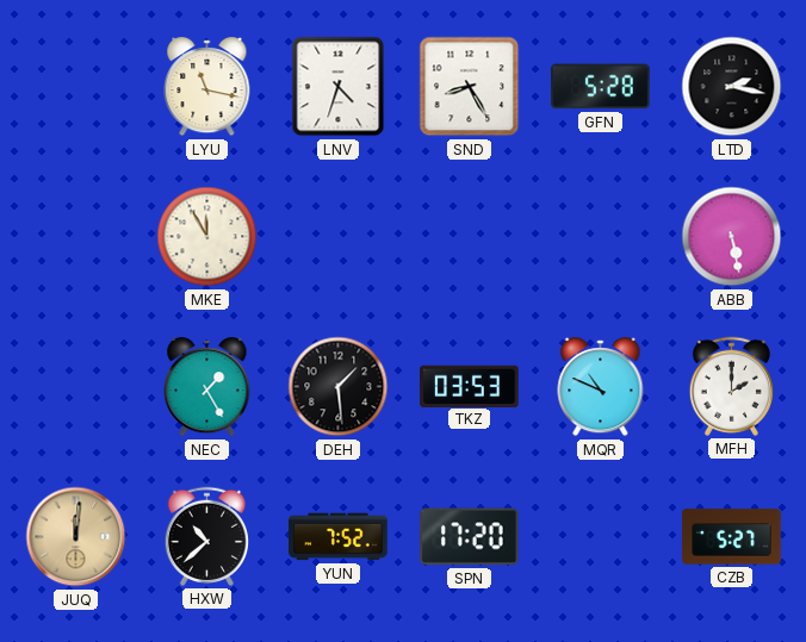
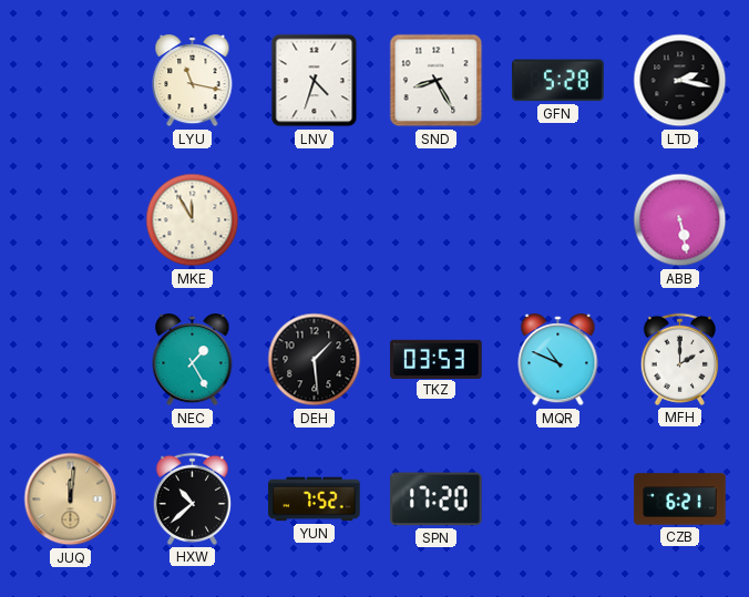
CZB: 5:27 -> 6:21
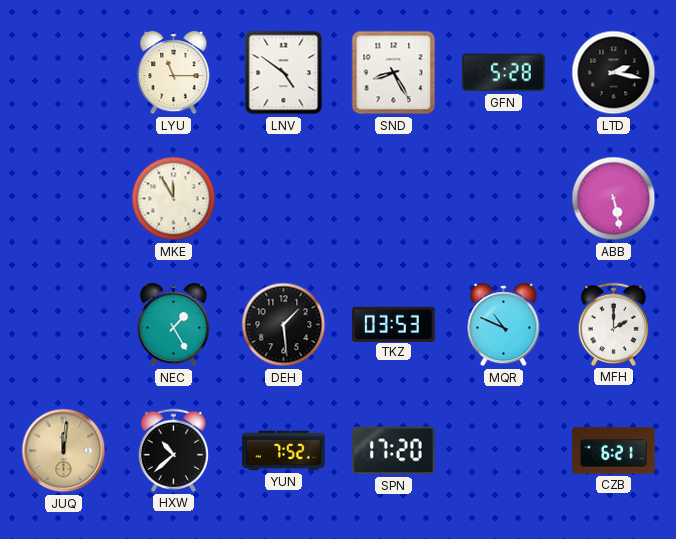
LYU: 11:17 -> 11:15
LNV: 4:33 -> 4:51
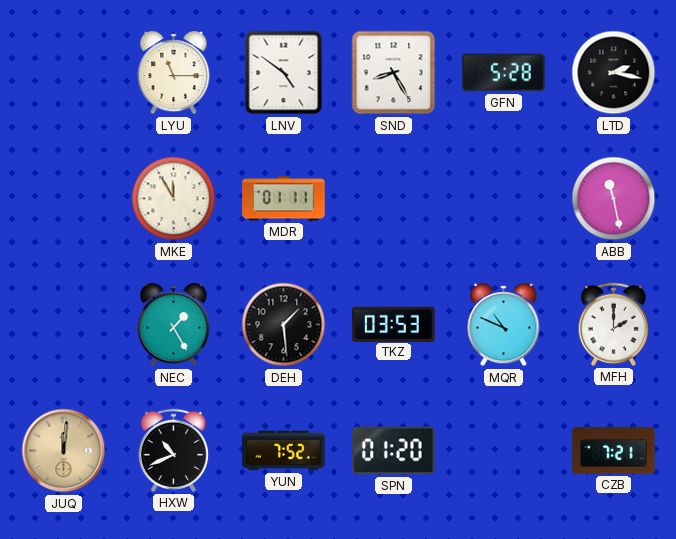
MDR: none -> 01:11
ABB: 5:28 -> 11:28
HXW: 10:38 -> 10:41
SPN: 17:20 -> 01:20
CZB: 6:21 -> 7:21
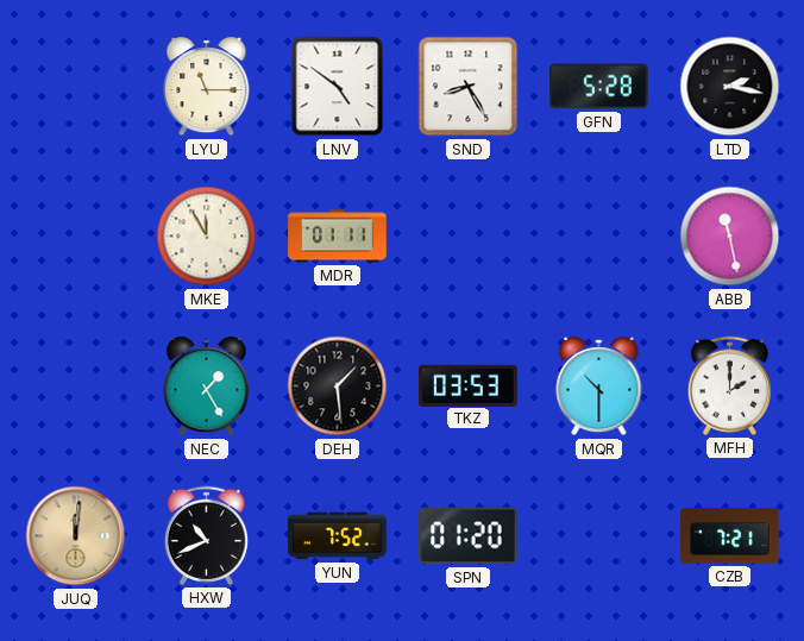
MQR: 10:49 -> 10:30
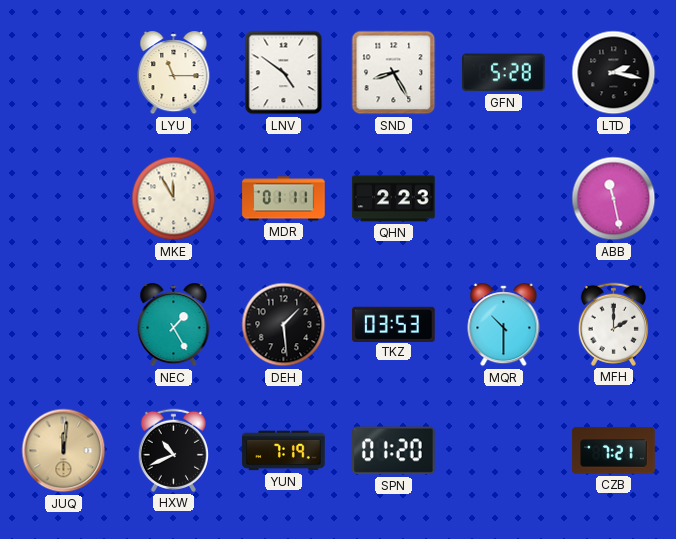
QHN: none -> 2:23
YUN: 7:52 -> 7:19
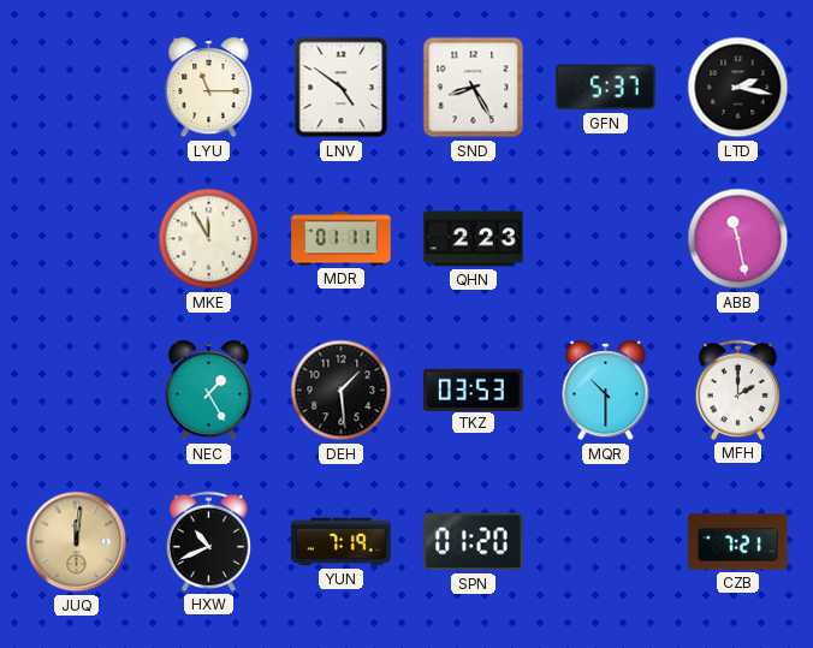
GFN: 5:28 -> 5:37
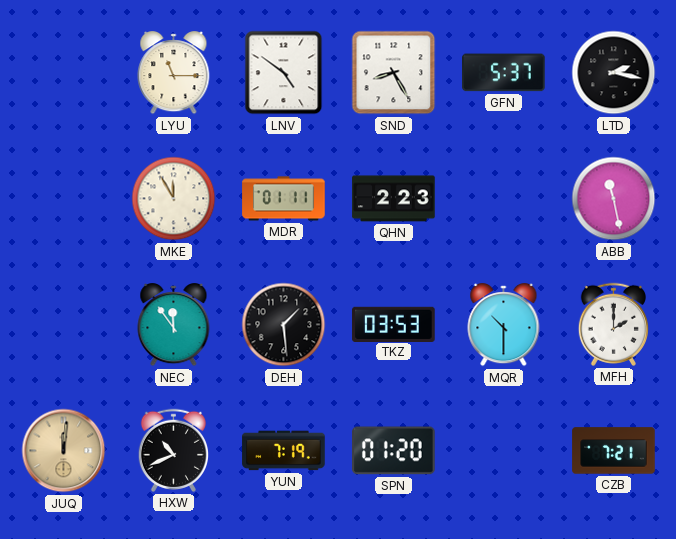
NEC: 1:25 -> 11:54
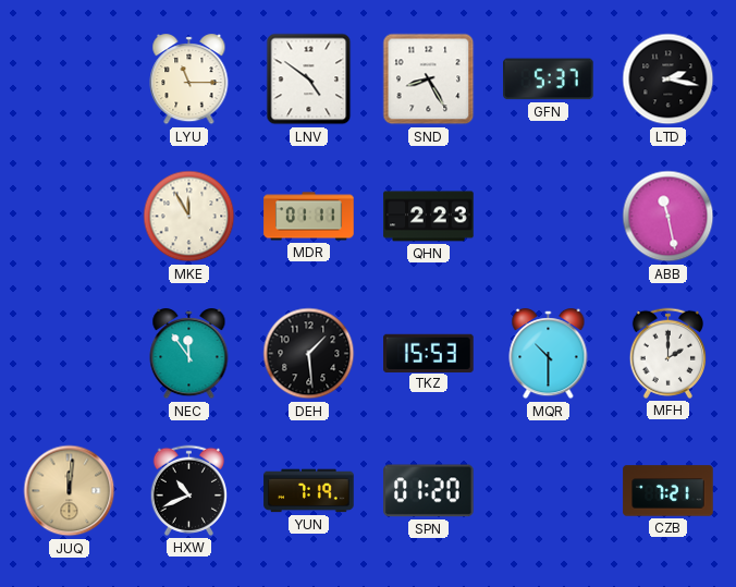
TKZ: 03:53 -> 15:53
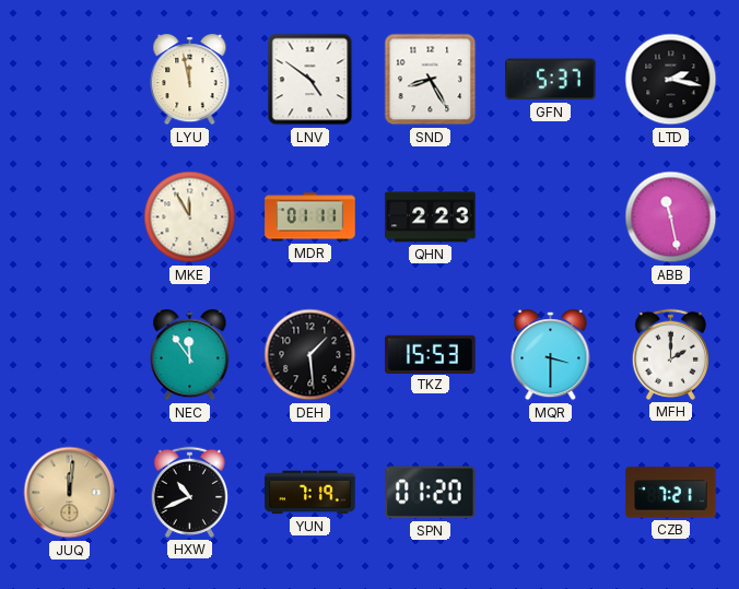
LYU: 11:15 -> 11:58
MQR: 10:30 -> 3:30
